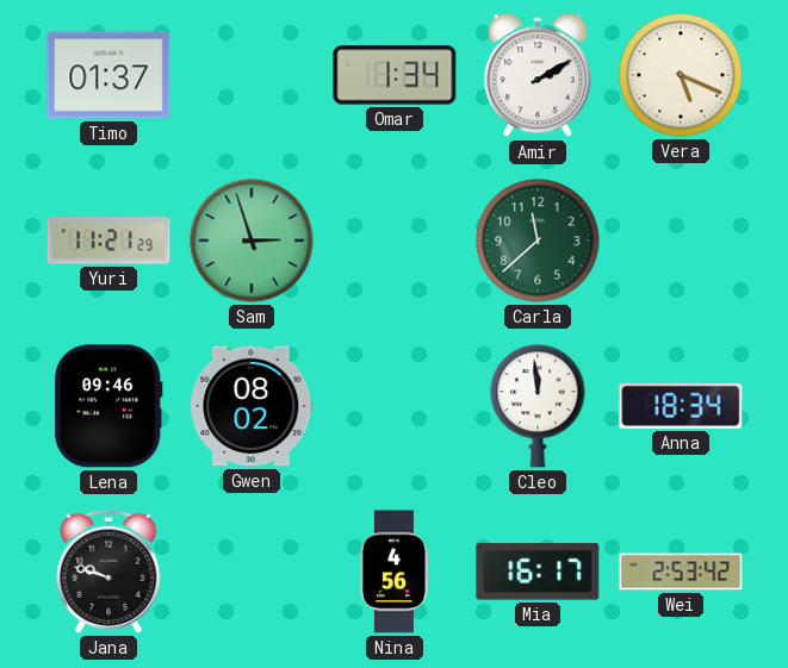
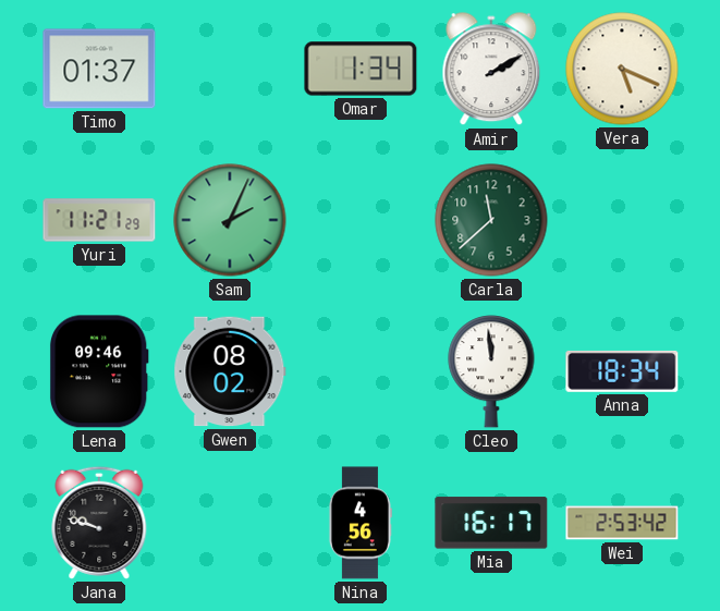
Sam: 2:57 -> 2:04
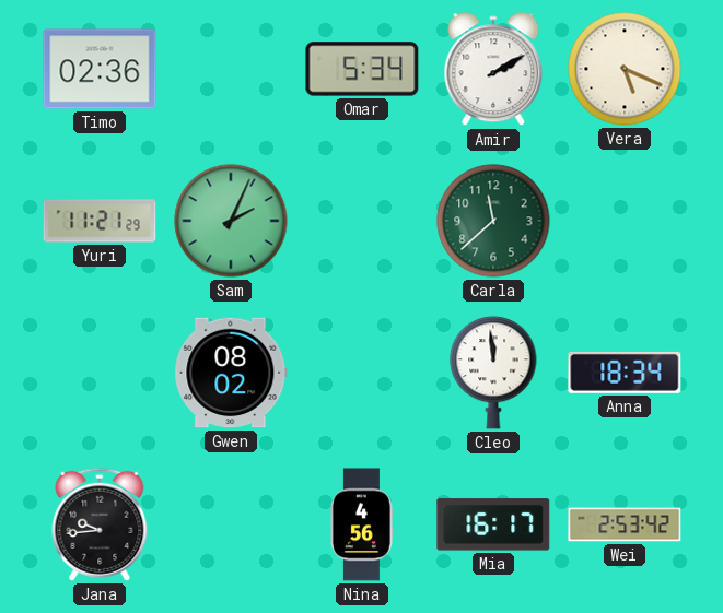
Timo: 01:37 -> 02:36
Omar: 1:34 -> 5:34
Lena: 09:46 -> none
Jana: 9:48 -> 9:44
